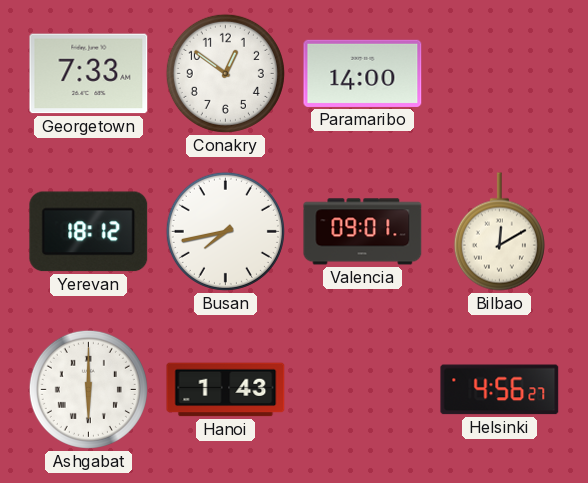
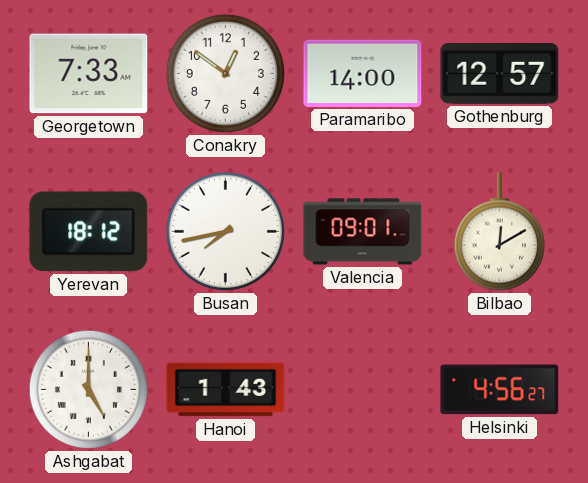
Gothenburg: none -> 12:57
Ashgabat: 6:00 -> 5:00
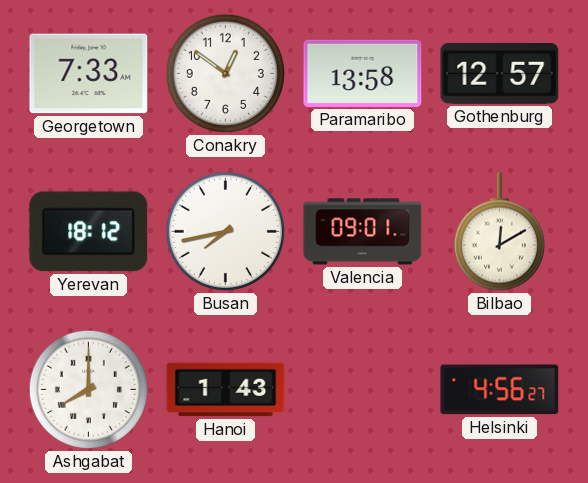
Paramaribo: 14:00 -> 13:58
Ashgabat: 5:00 -> 8:00
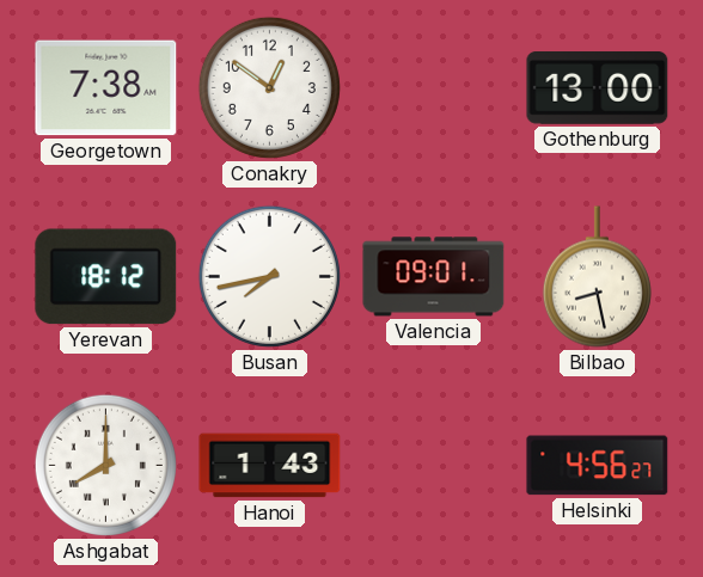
Georgetown: 7:33 -> 7:38
Paramaribo: 13:58 -> none
Gothenburg: 12:57 -> 13:00
Bilbao: 12:10 -> 8:28
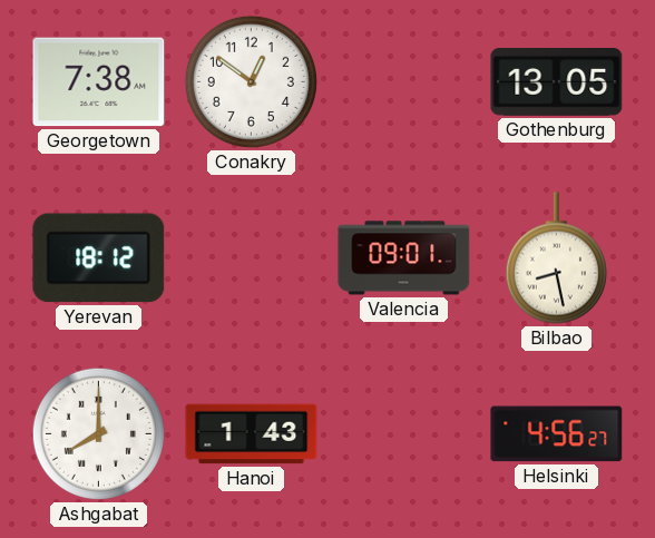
Gothenburg: 13:00 -> 13:05
Busan: 7:43 -> none
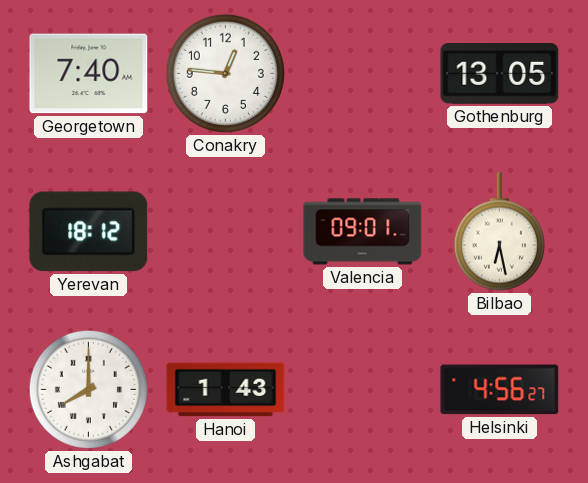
Georgetown: 7:38 -> 7:40
Conakry: 12:51 -> 12:46
Bilbao: 8:28 -> 6:28
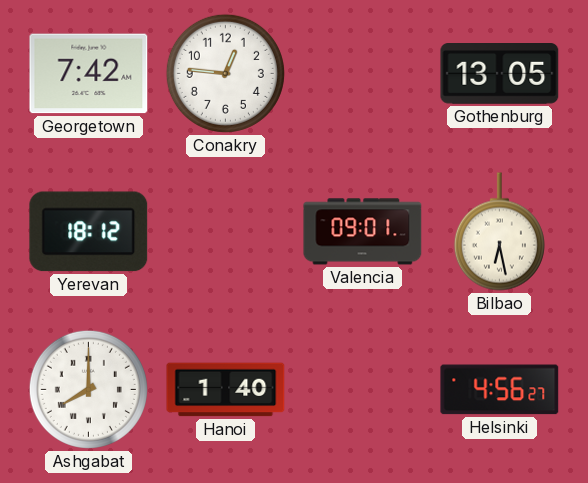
Georgetown: 7:40 -> 7:42
Hanoi: 1:43 -> 1:40
